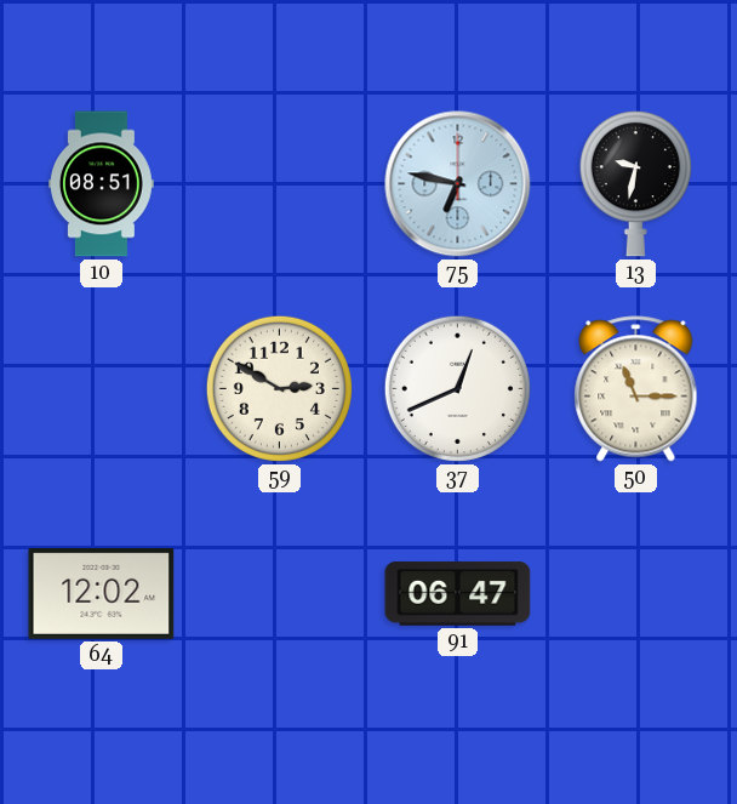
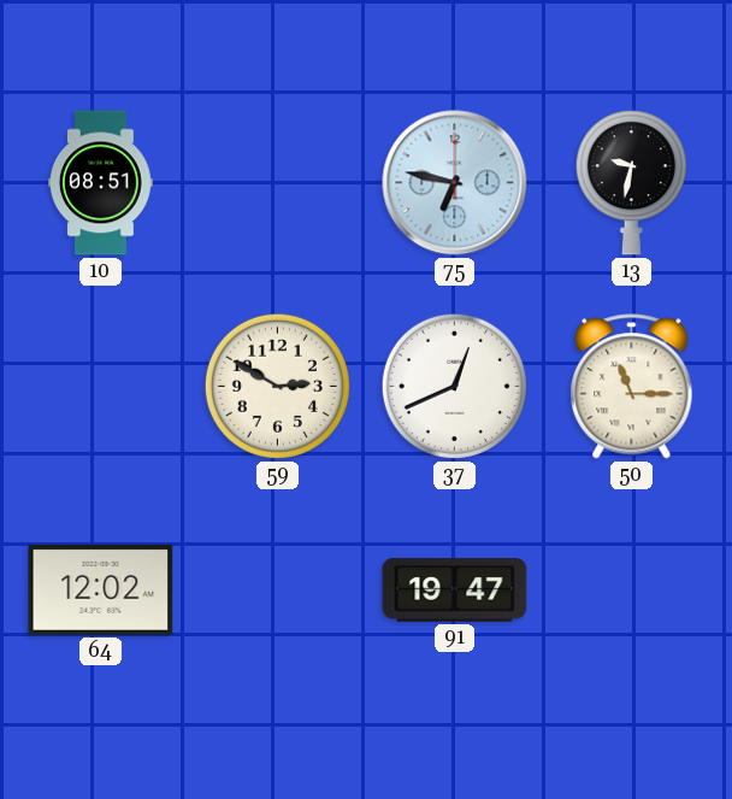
91: 06:47 -> 19:47
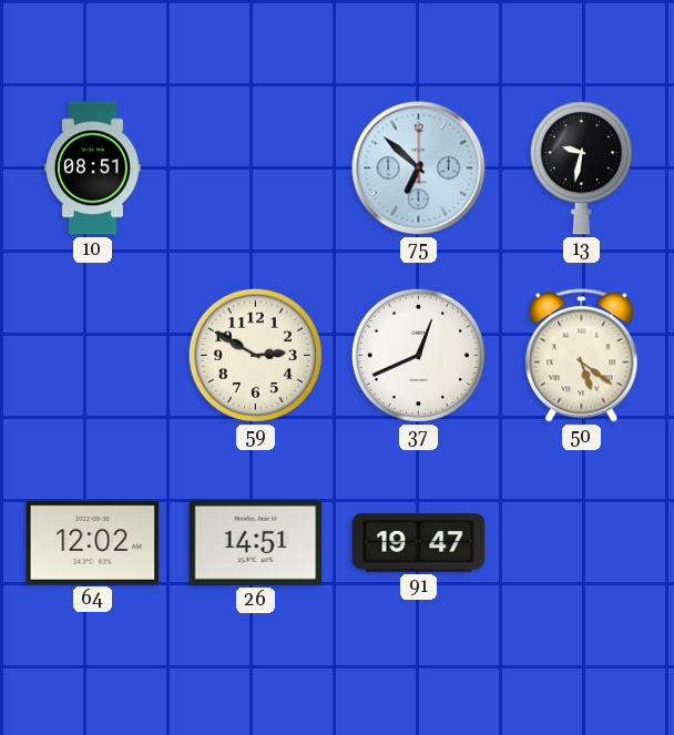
75: 6:47 -> 6:52
50: 11:15 -> 5:21
26: none -> 14:51
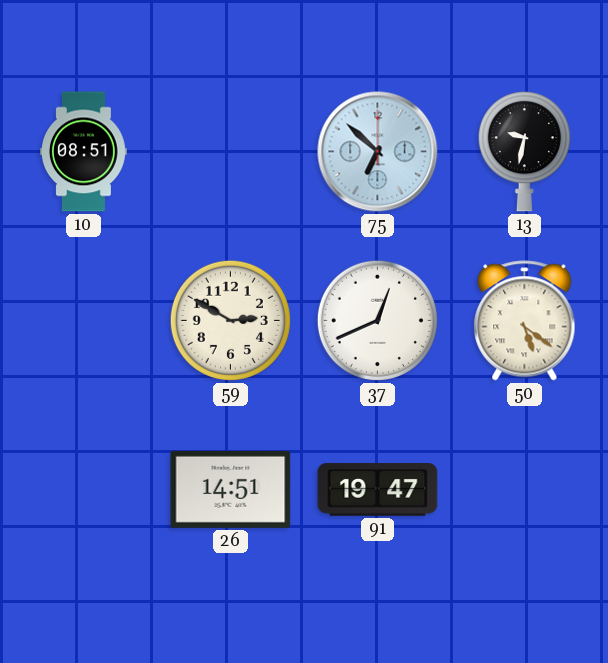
64: 12:02 -> none
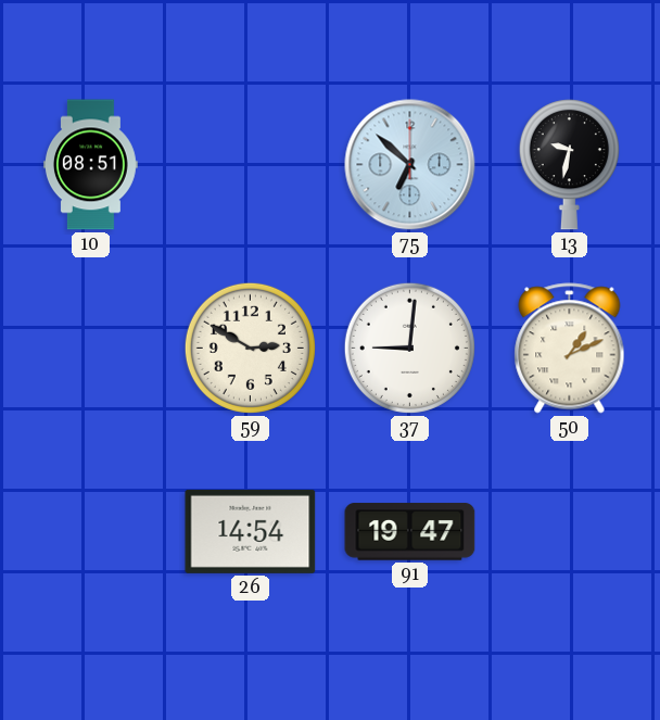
37: 12:41 -> 9:01
50: 5:21 -> 1:11
26: 14:51 -> 14:54
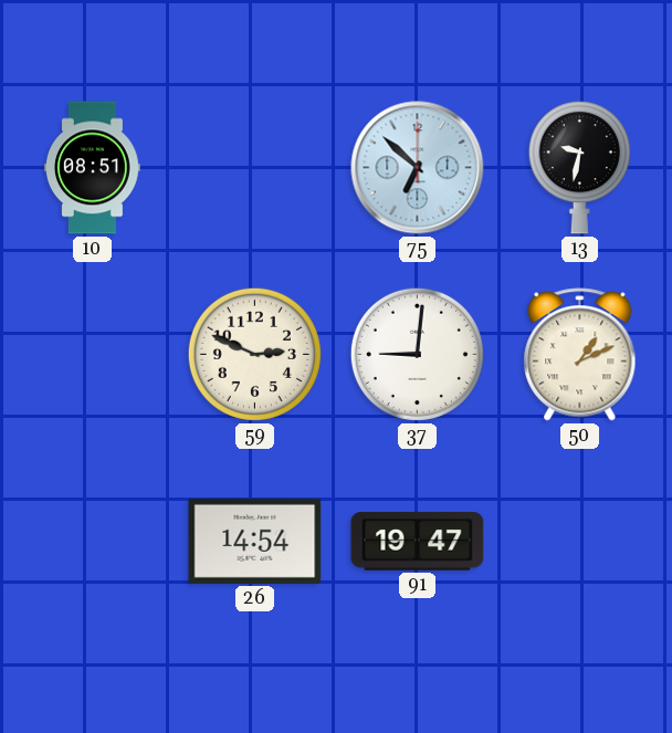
59: 2:50 -> 2:49
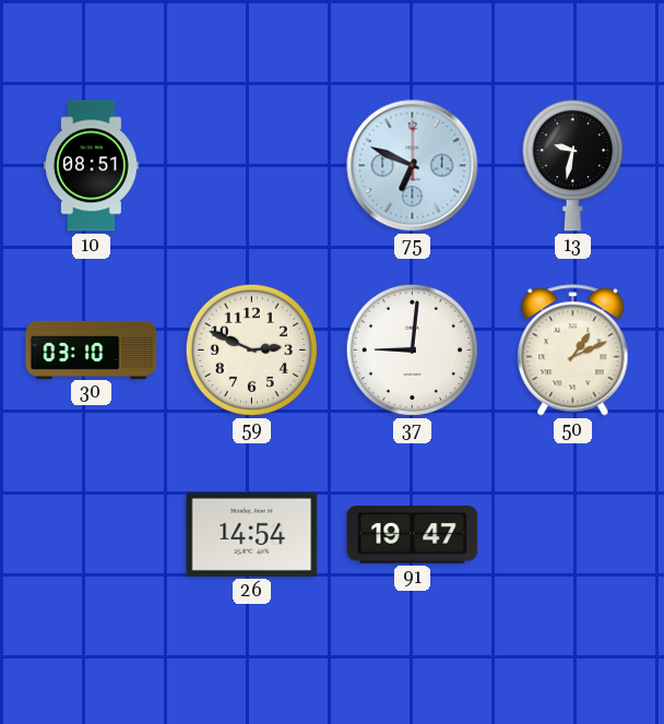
75: 6:52 -> 6:49
30: none -> 03:10
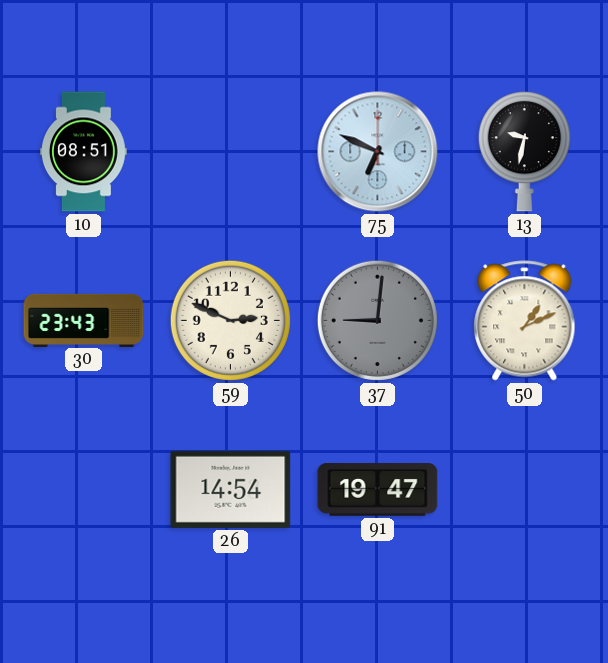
30: 03:10 -> 23:43
37 dial: white -> grey
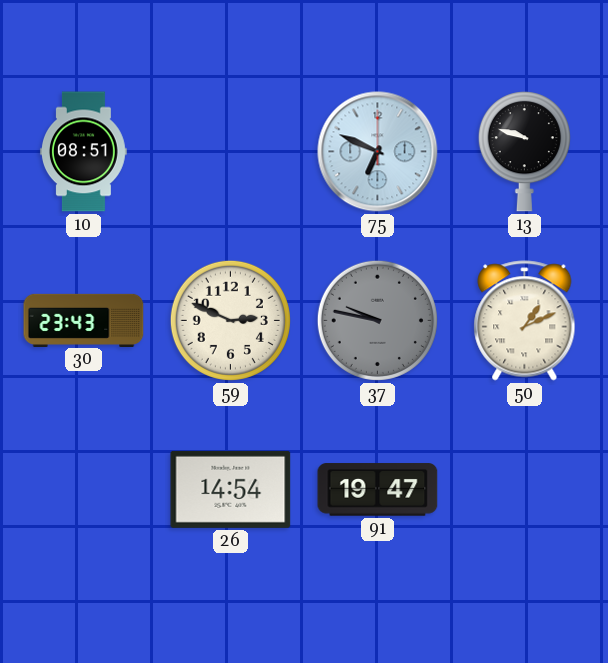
13: 9:32 -> 9:48
37: 9:01 -> 9:47
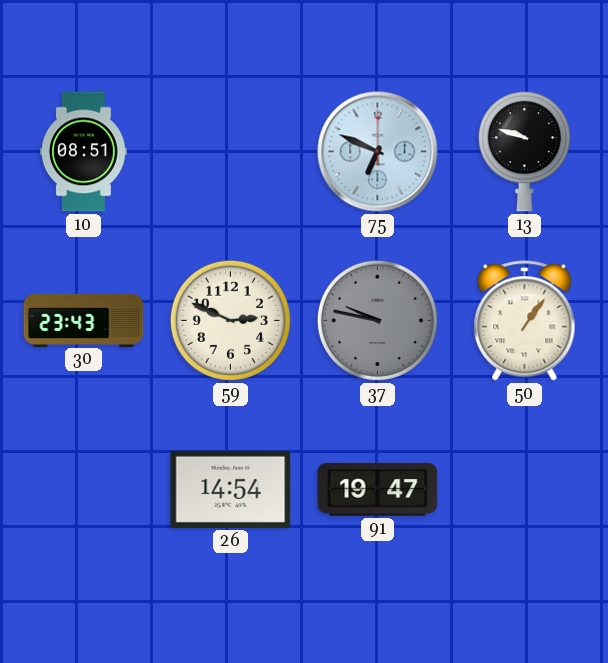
50: 1:11 -> 1:06
